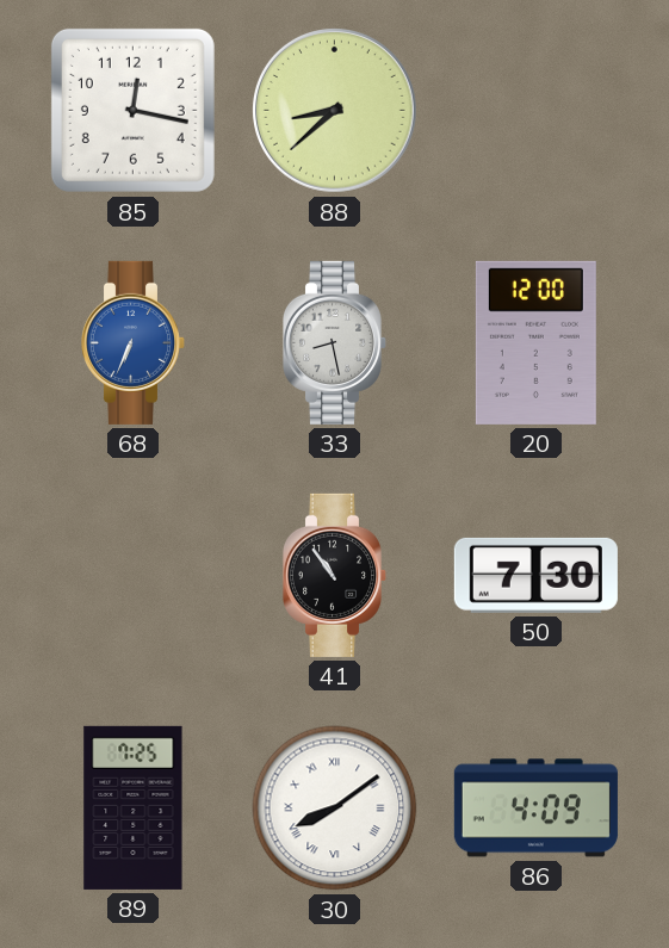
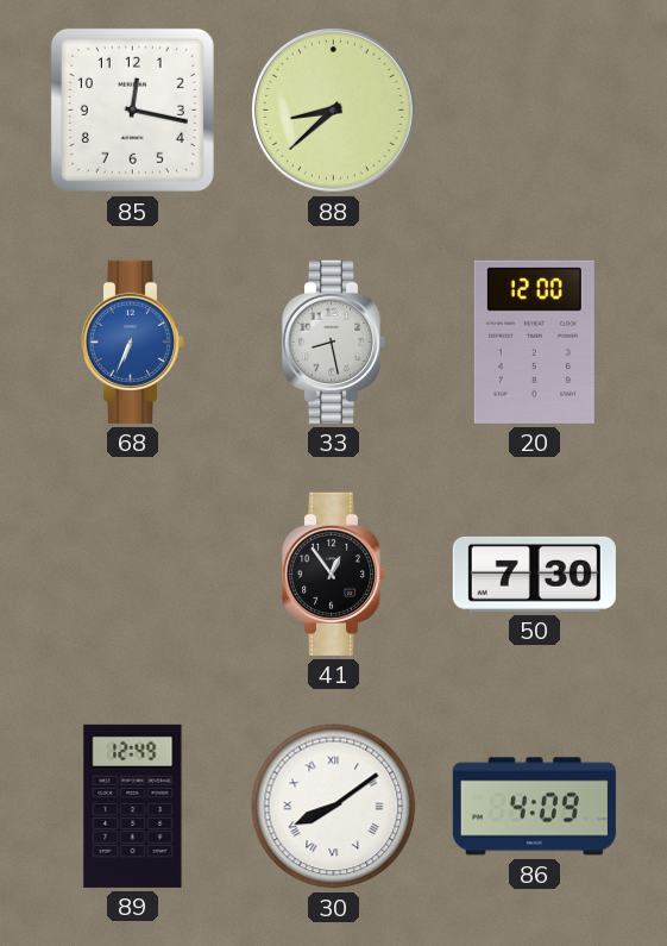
41: 10:54 -> 12:54
89: 7:25 -> 12:49
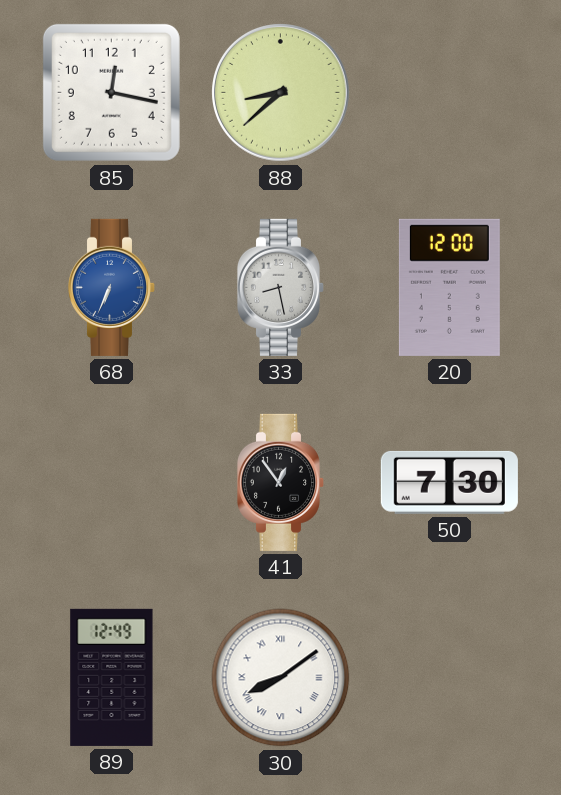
86: 4:09 -> none
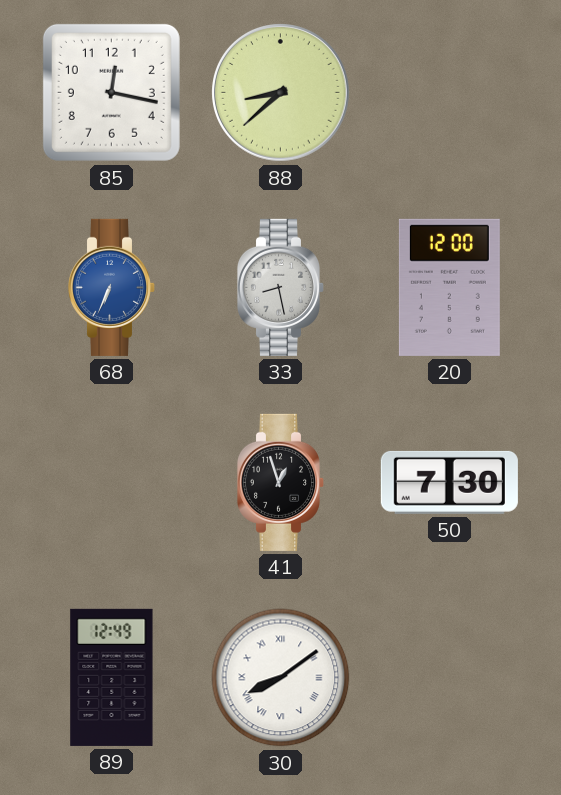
41: 12:54 -> 12:57
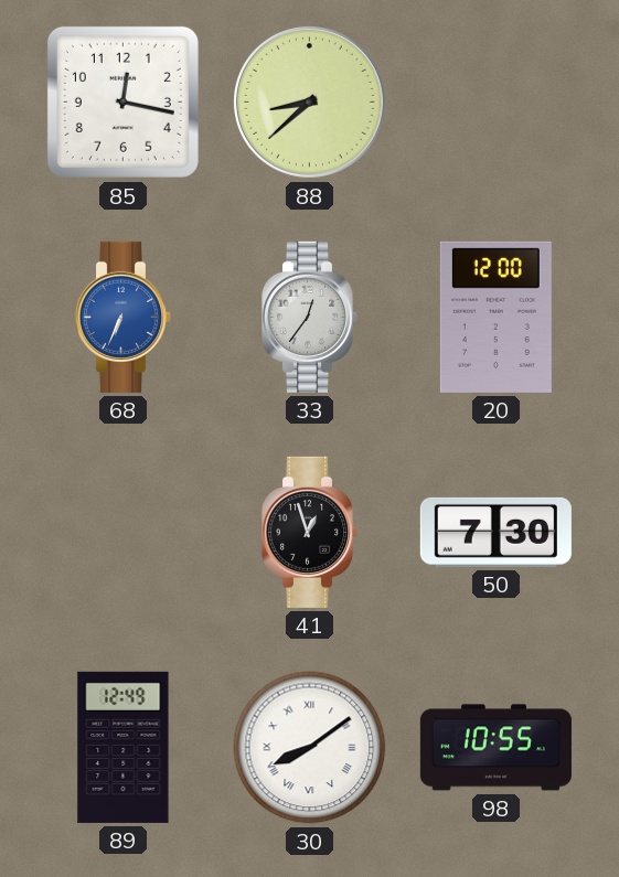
33: 8:28 -> 12:36
98: none -> 10:55
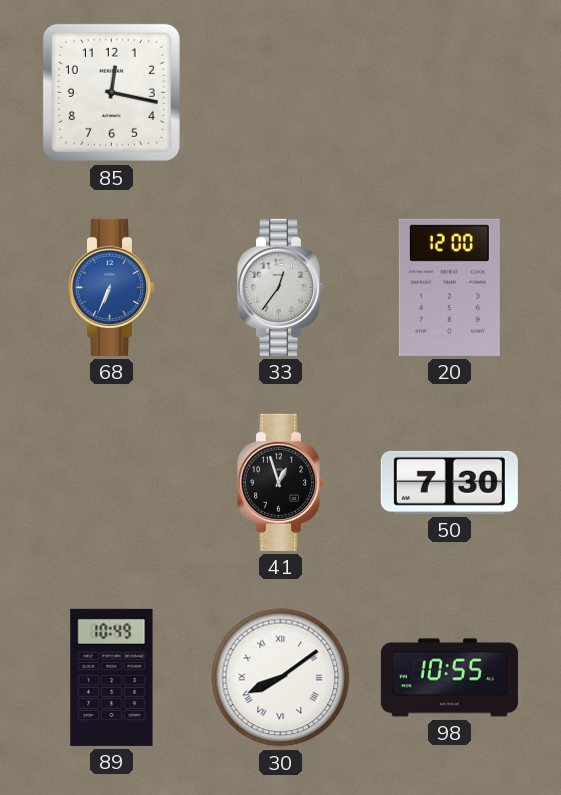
88: 8:38 -> none
89: 12:49 -> 10:49
